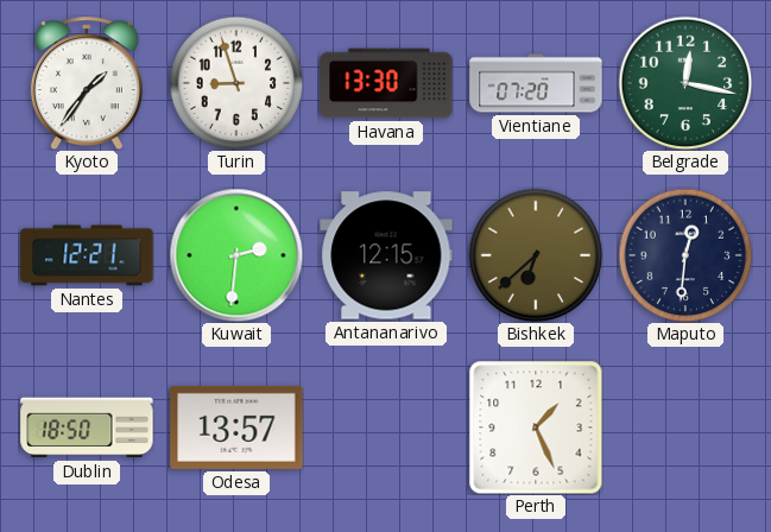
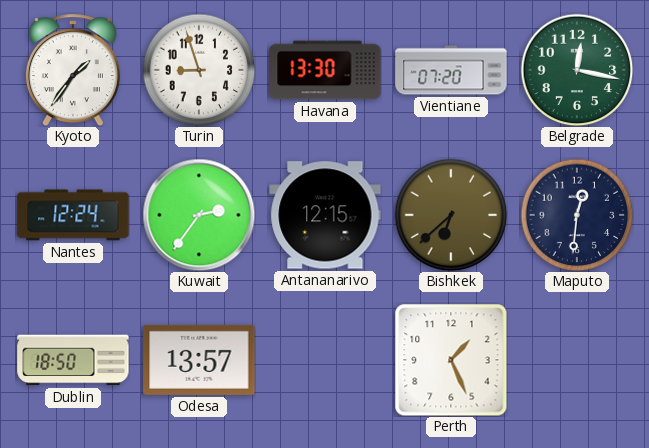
Nantes: 12:21 -> 12:24
Kuwait: 2:31 -> 2:36
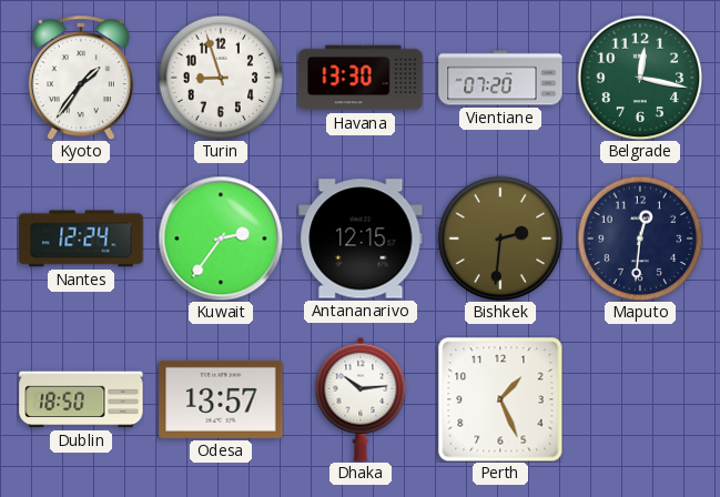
Bishkek: 6:38 -> 2:31
Dhaka: none -> 10:14
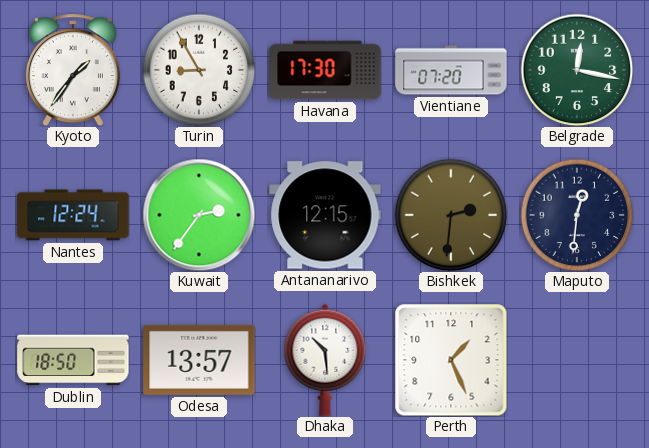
Turin: 8:57 -> 8:55
Havana: 13:30 -> 17:30
Dhaka: 10:14 -> 10:29
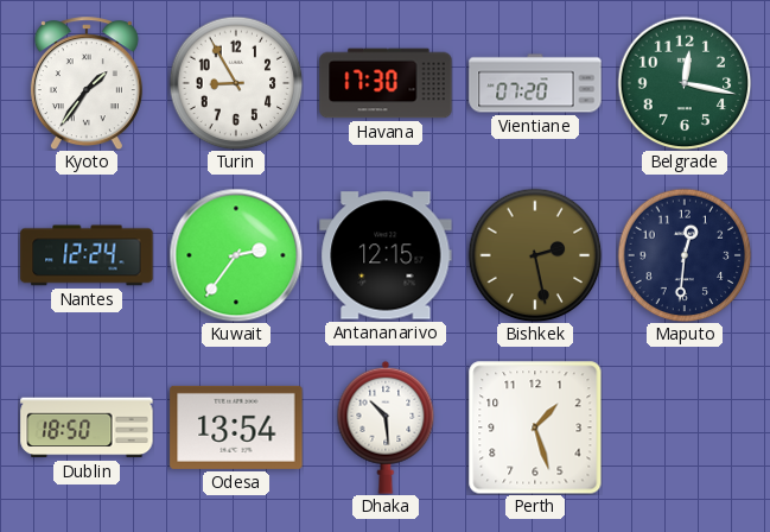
Bishkek: 2:31 -> 2:28
Odesa: 13:57 -> 13:54
Perth: 1:26 -> 1:27
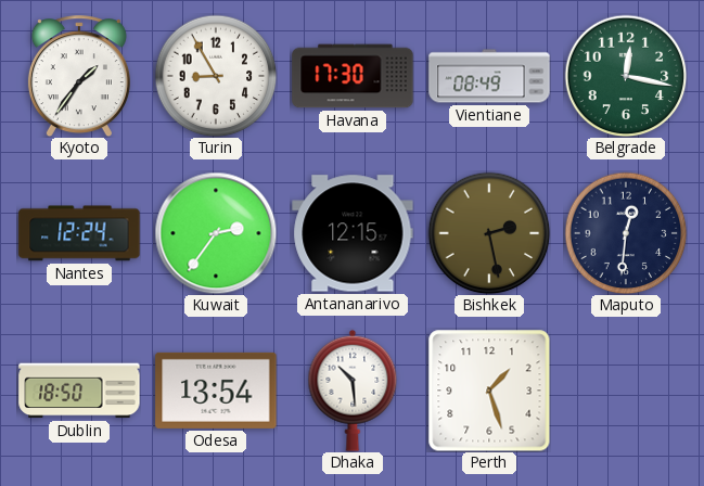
Vientiane: 07:20 -> 08:49
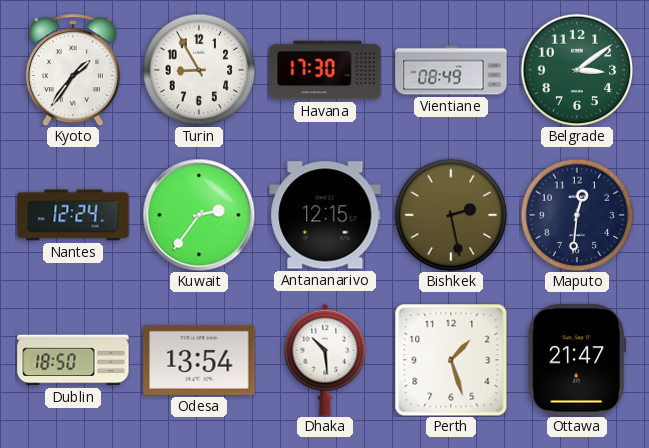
Belgrade: 12:17 -> 3:09
Ottawa: none -> 21:47
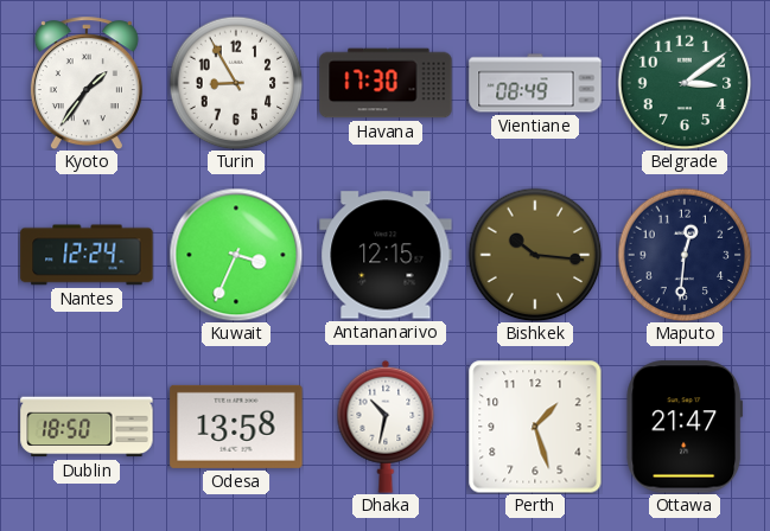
Kuwait: 2:36 -> 3:34
Bishkek: 2:28 -> 10:16
Odesa: 13:54 -> 13:58
Dhaka: 10:29 -> 10:32
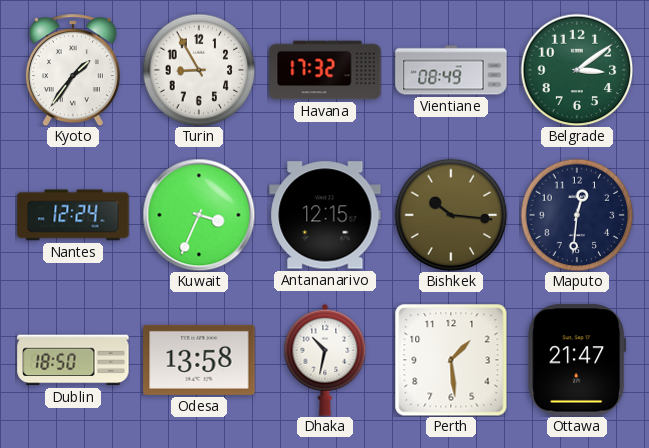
Havana: 17:30 -> 17:32
Perth: 1:27 -> 1:29
